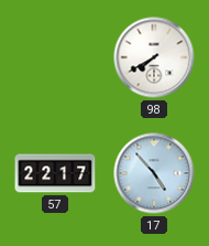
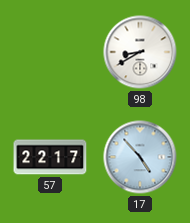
98: 7:40 -> 8:40
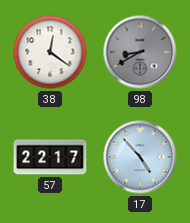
38: none -> 12:21
98 dial: white -> grey
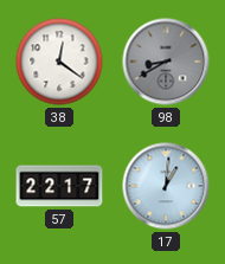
17: 4:53 -> 1:01
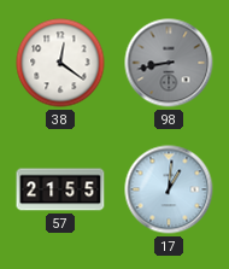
98: 8:40 -> 8:43
57: 22:17 -> 21:55
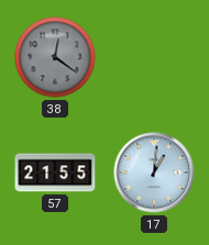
38 dial: white -> grey
98: 8:43 -> none
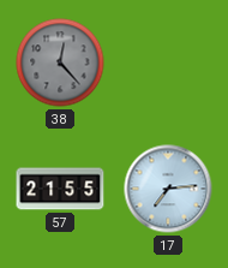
38: 12:21 -> 12:23
17: 1:01 -> 7:14
